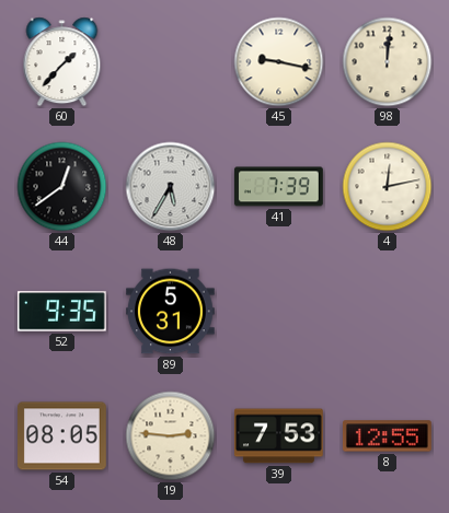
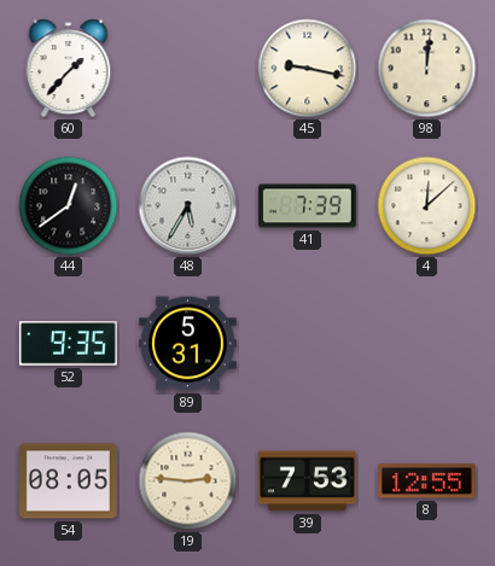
4: 12:13 -> 12:08
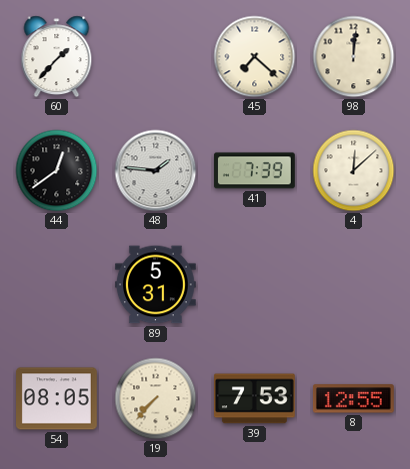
45: 9:17 -> 7:22
48: 5:35 -> 1:46
52: 9:35 -> none
19: 2:46 -> 7:37
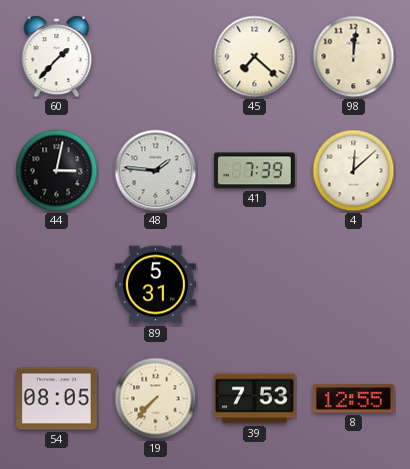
44: 12:39 -> 3:02
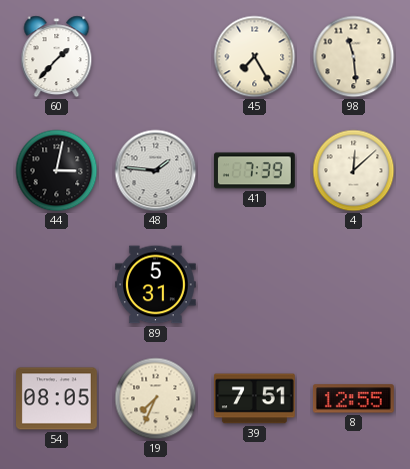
45: 7:22 -> 7:25
98: 12:01 -> 11:29
19: 7:37 -> 7:34
39: 7:53 -> 7:51
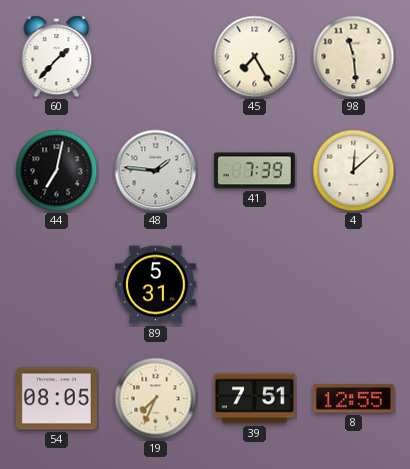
44: 3:02 -> 7:02
